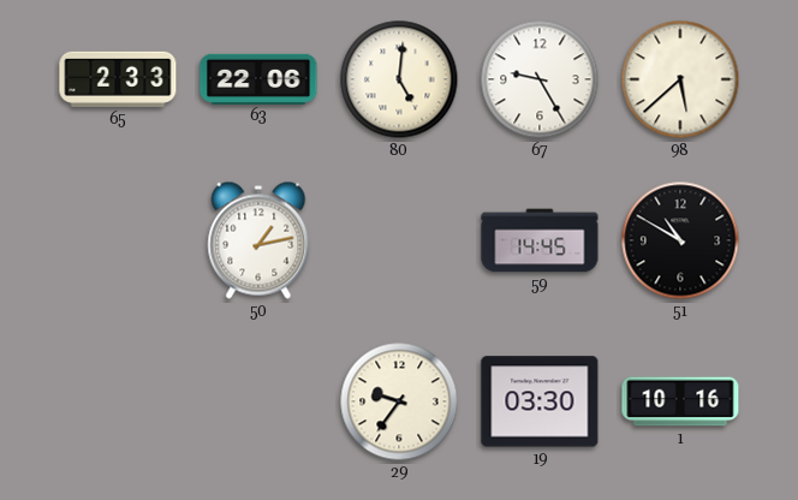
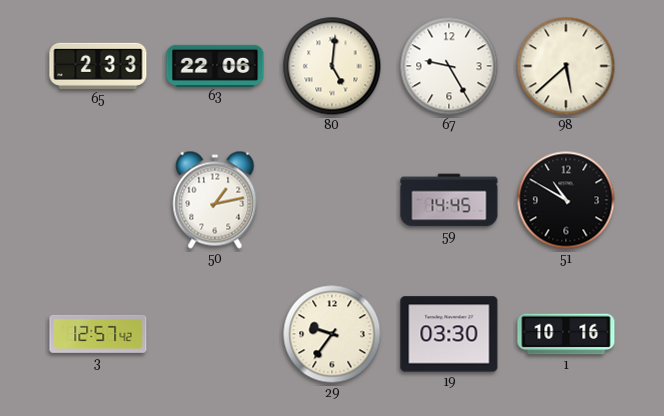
3: none -> 12:57
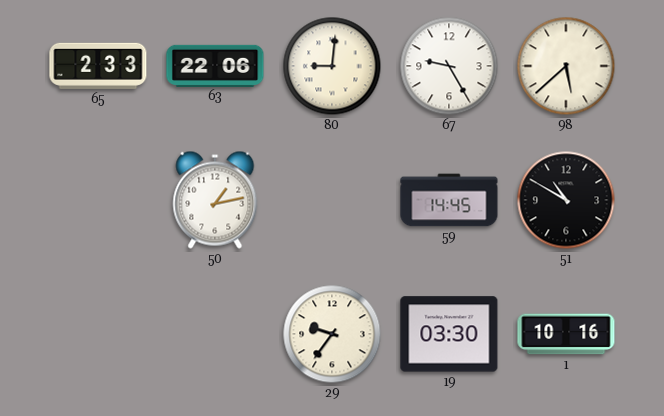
80: 5:01 -> 9:01
3: 12:57 -> none
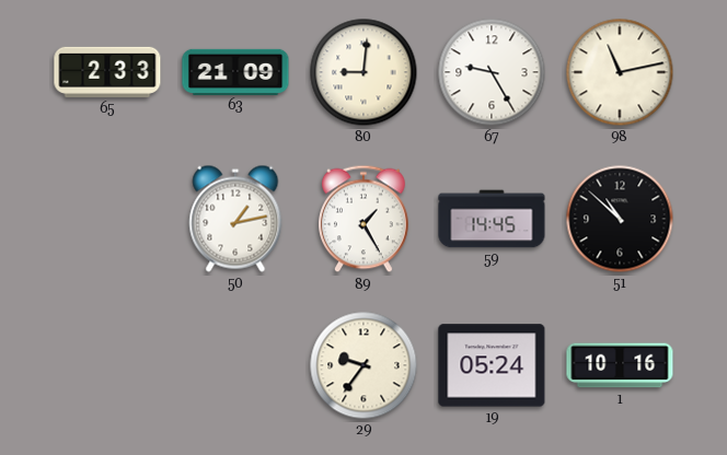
63: 22:06 -> 21:09
98: 5:38 -> 11:13
89: none -> 1:25
51: 10:50 -> 10:52
19: 03:30 -> 05:24
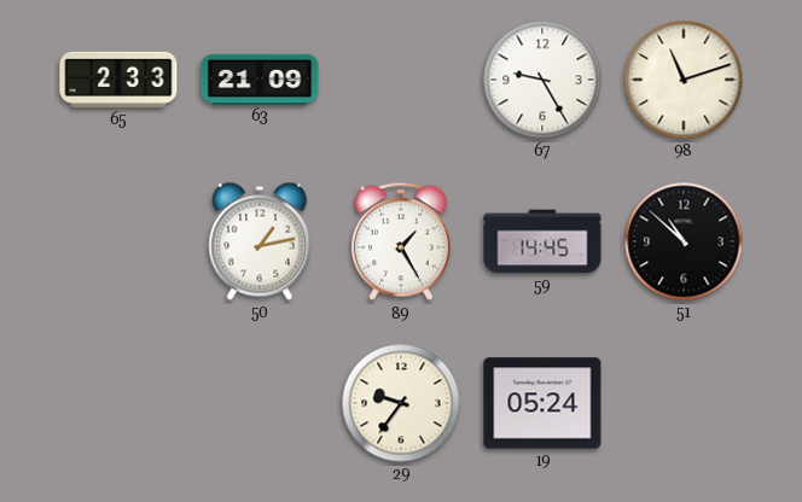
80: 9:01 -> none
98: 11:13 -> 11:12
1: 10:16 -> none
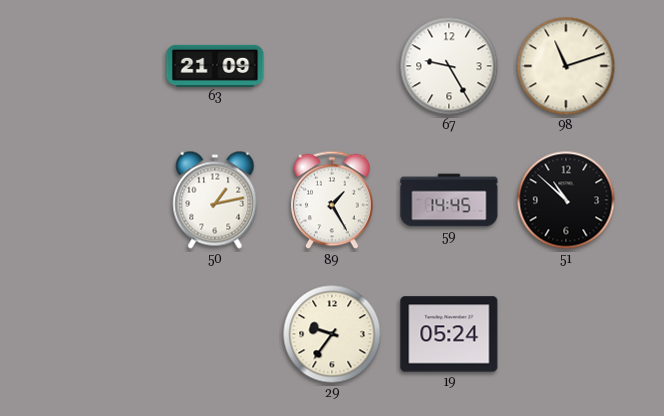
65: 2:33 -> none
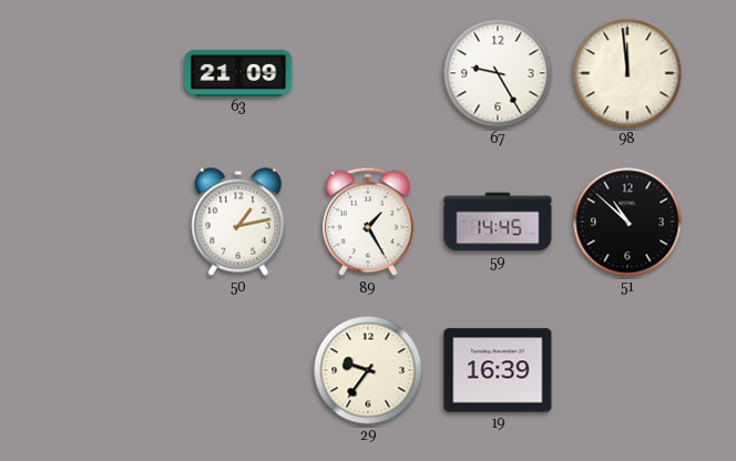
98: 11:12 -> 11:59
19: 05:24 -> 16:39
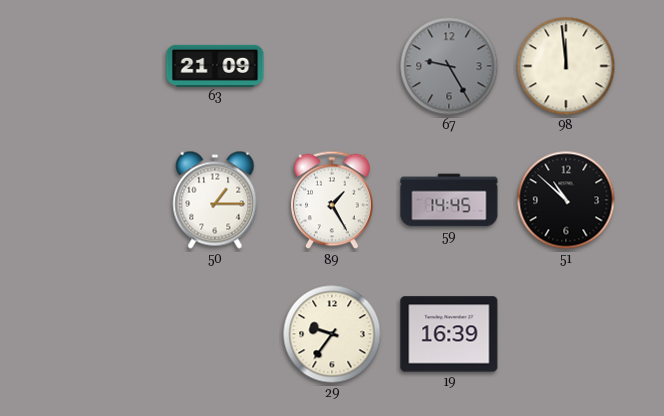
67 dial: white -> grey
50: 1:13 -> 1:15
